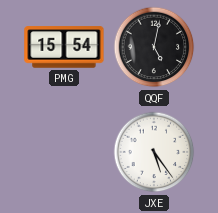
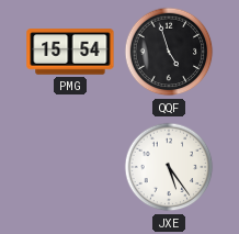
QQF: 5:02 -> 4:57
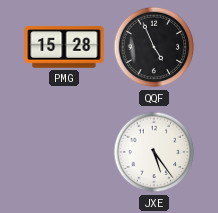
PMG: 15:54 -> 15:28
QQF: 4:57 -> 4:56
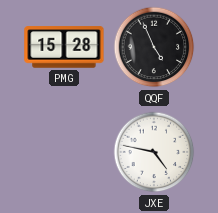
JXE: 5:24 -> 4:47
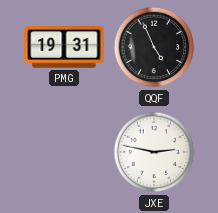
PMG: 15:28 -> 19:31
JXE: 4:47 -> 2:47
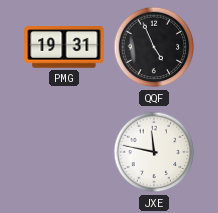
JXE: 2:47 -> 11:47
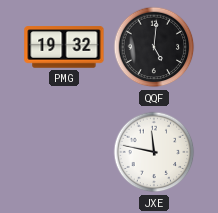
PMG: 19:31 -> 19:32
QQF: 4:56 -> 5:01
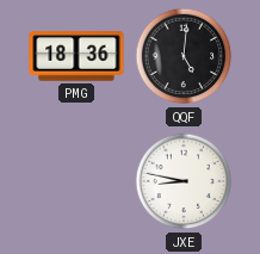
PMG: 19:32 -> 18:36
JXE: 11:47 -> 8:47
